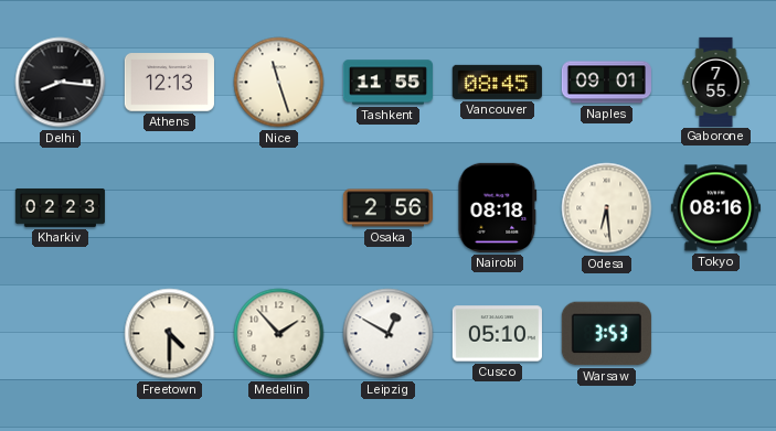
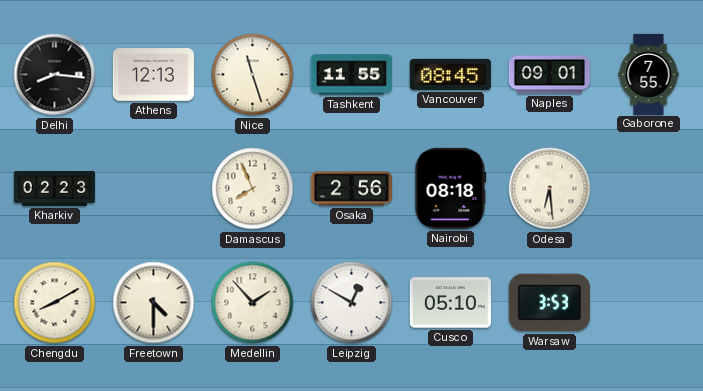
Damascus: none -> 7:56
Tokyo: 08:16 -> none
Chengdu: none -> 8:10
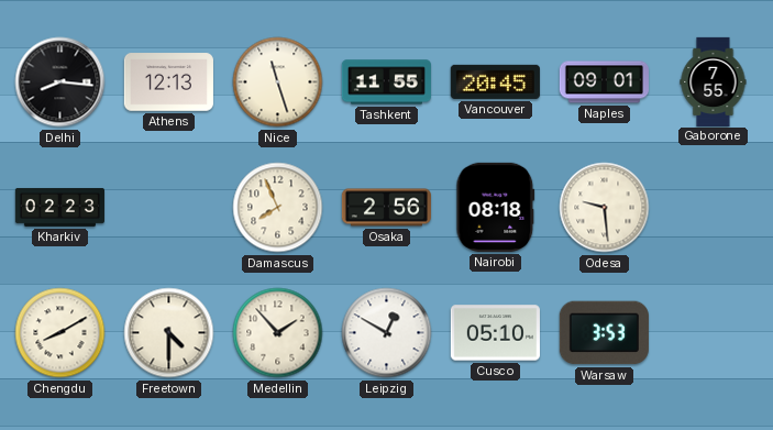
Vancouver: 08:45 -> 20:45
Odesa: 6:29 -> 9:29
